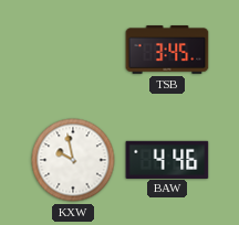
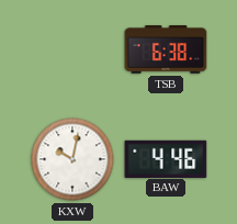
TSB: 3:45 -> 6:38
KXW: 9:58 -> 10:02
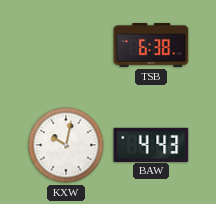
BAW: 4:46 -> 4:43
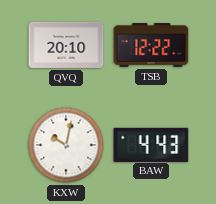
QVQ: none -> 20:10
TSB: 6:38 -> 12:22
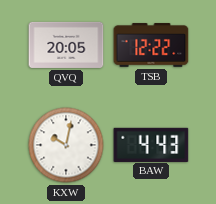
QVQ: 20:10 -> 20:05
